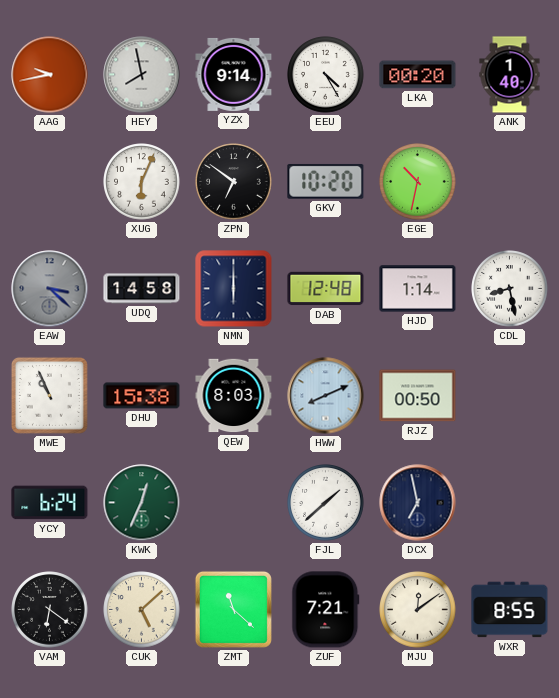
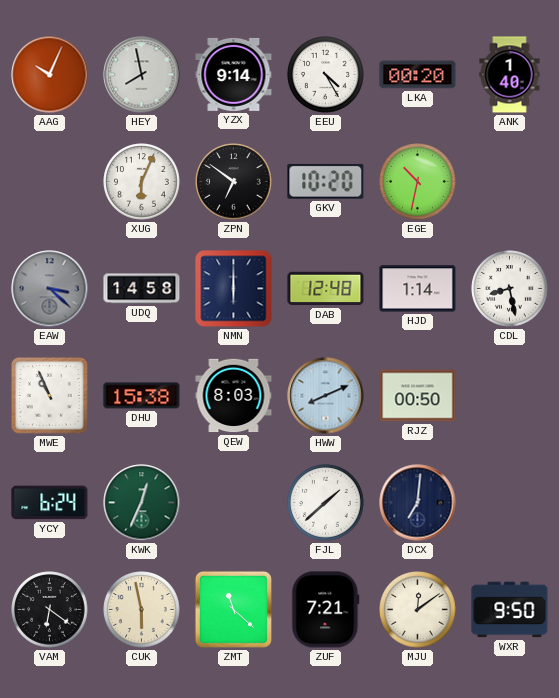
AAG: 9:43 -> 10:04
DCX: 6:58 -> 7:01
CUK: 5:08 -> 5:58
WXR: 8:55 -> 9:50
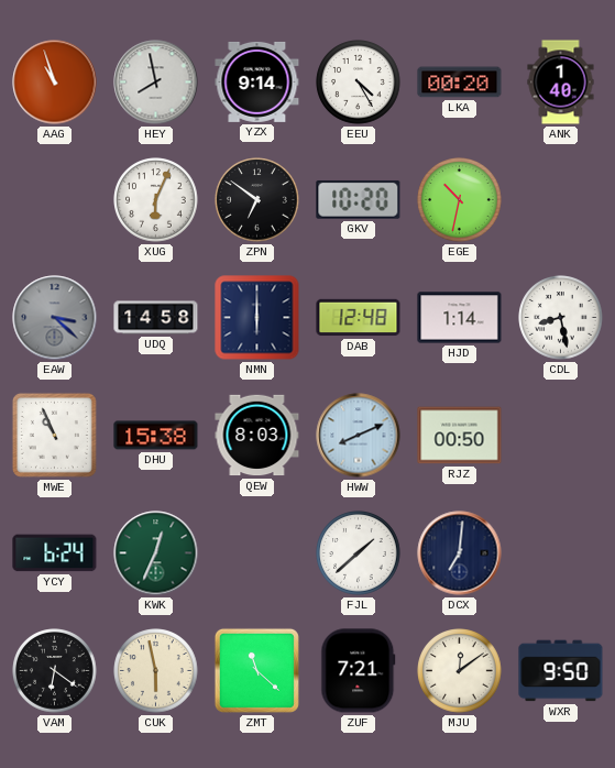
AAG: 10:04 -> 10:57
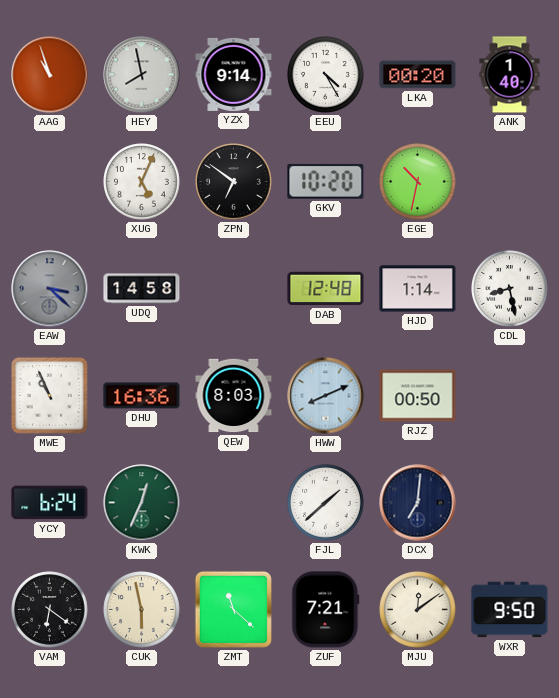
XUG: 6:04 -> 5:04
NMN: 6:00 -> none
DHU: 15:38 -> 16:36
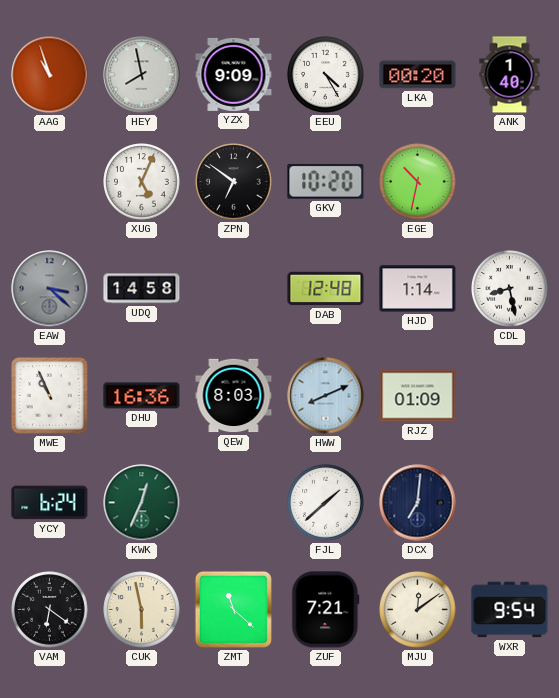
YZX: 9:14 -> 9:09
RJZ: 00:50 -> 01:09
WXR: 9:50 -> 9:54
